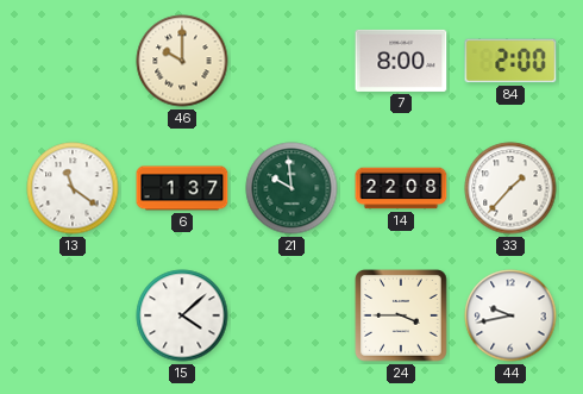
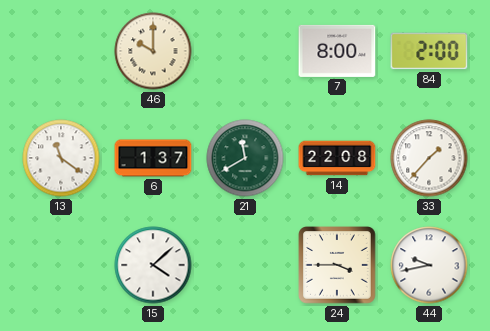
21: 9:59 -> 11:40
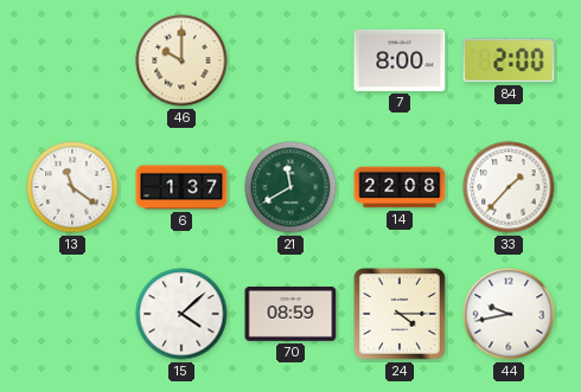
70: none -> 08:59
24: 3:45 -> 4:15
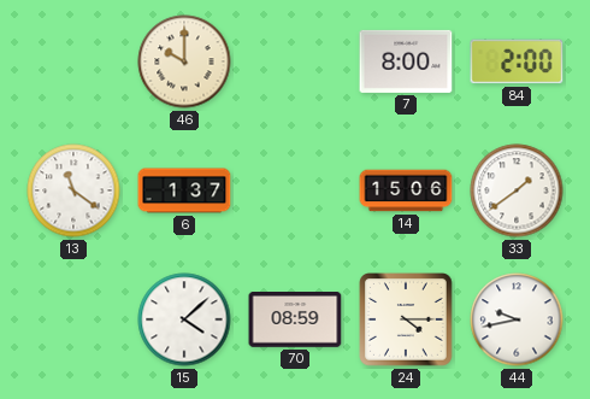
21: 11:40 -> none
14: 22:08 -> 15:06
33: 1:37 -> 1:39
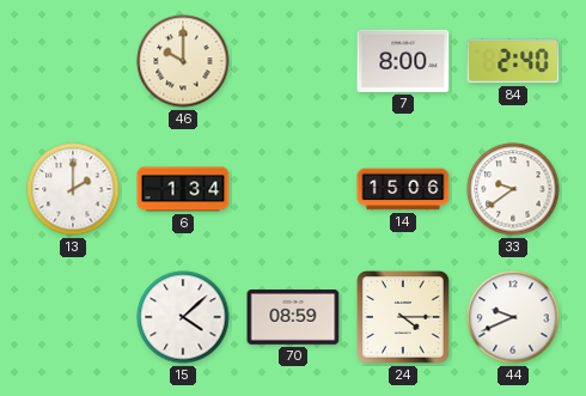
84: 2:00 -> 2:40
13: 11:21 -> 2:00
6: 1:37 -> 1:34
33: 1:39 -> 9:39
44: 9:43 -> 9:41
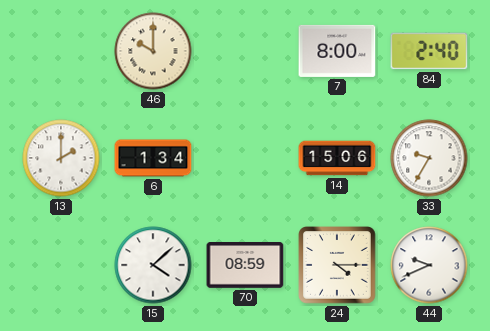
33: 9:39 -> 9:35
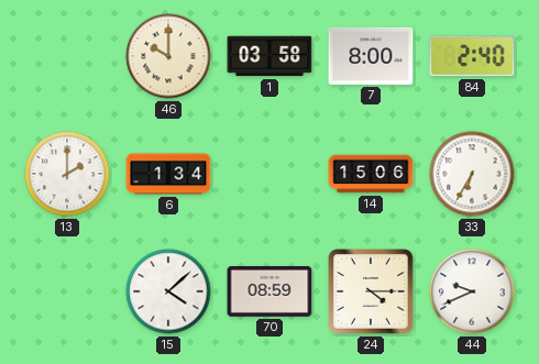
1: none -> 03:58
33: 9:35 -> 6:35
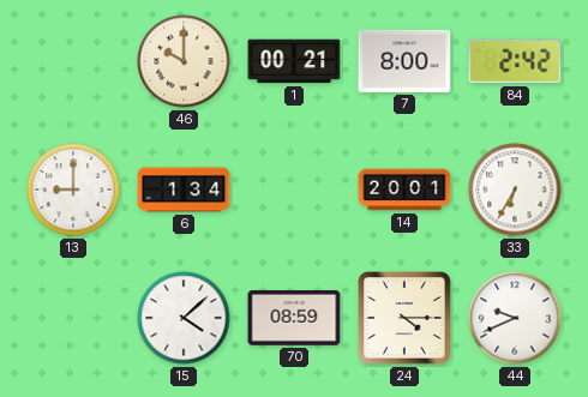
1: 03:58 -> 00:21
84: 2:40 -> 2:42
13: 2:00 -> 9:00
14: 15:06 -> 20:01
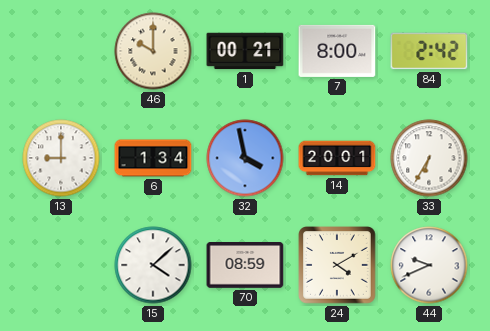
32: none -> 3:58
24: 4:15 -> 4:10
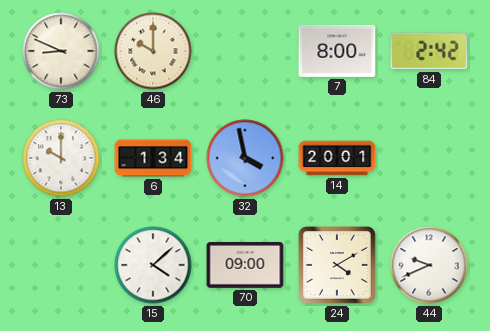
73: none -> 8:49
1: 00:21 -> none
13: 9:00 -> 10:00
33: 6:35 -> none
70: 08:59 -> 09:00
